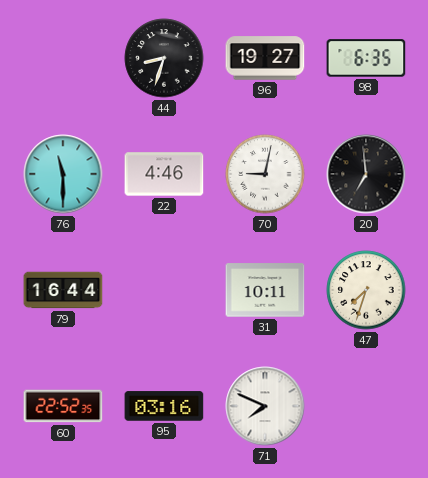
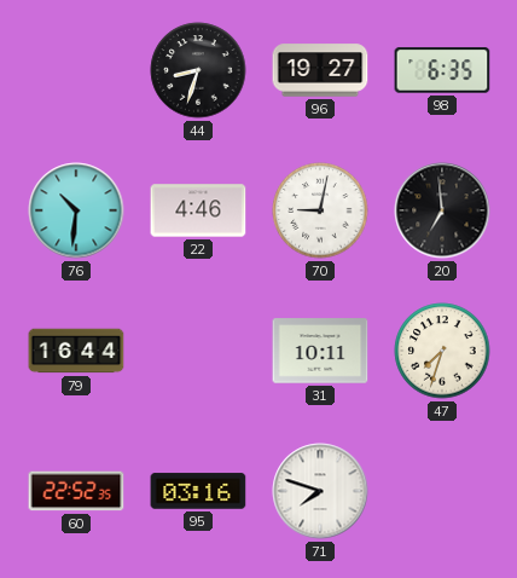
76: 11:30 -> 10:31
71: 7:49 -> 7:48
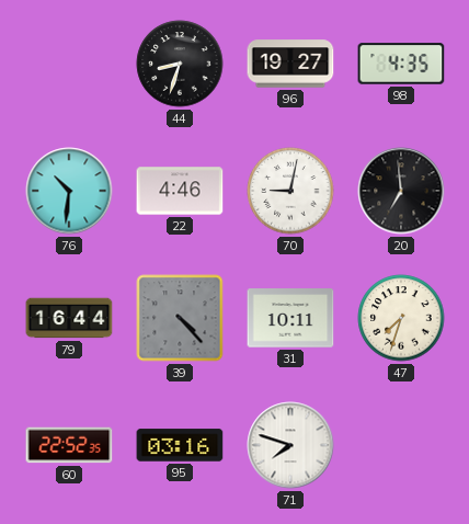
98: 6:35 -> 4:35
39: none -> 4:23
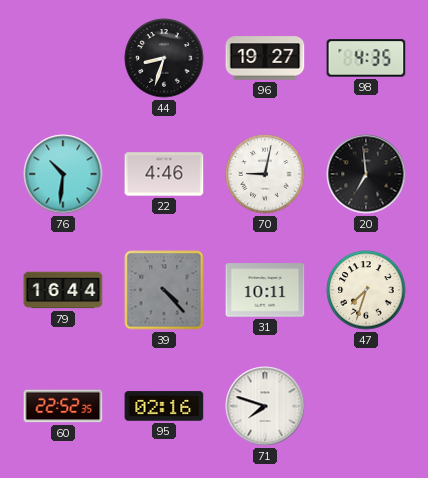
95: 03:16 -> 02:16
